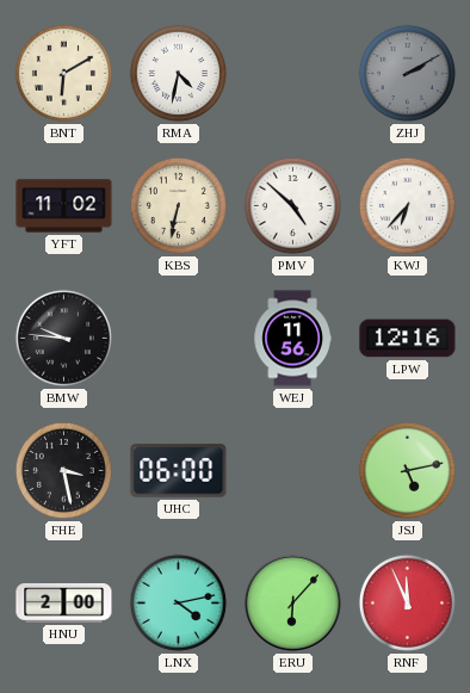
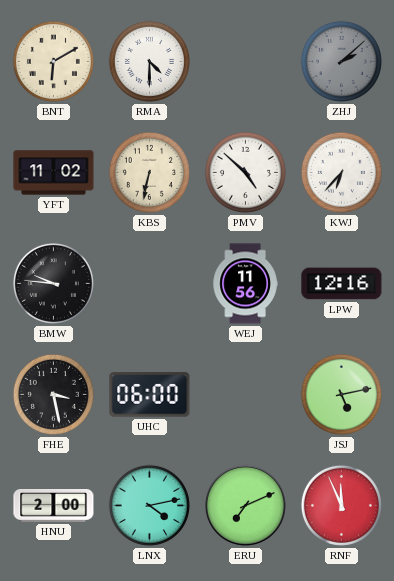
RMA: 4:32 -> 4:30
ZHJ: 2:10 -> 2:08
ERU: 6:07 -> 7:11
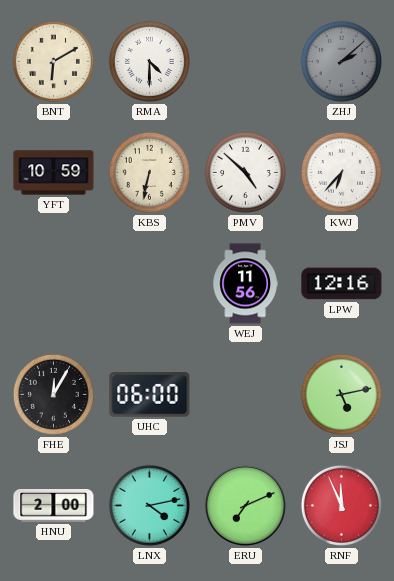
YFT: 11:02 -> 10:59
BMW: 9:46 -> none
FHE: 3:28 -> 12:05
